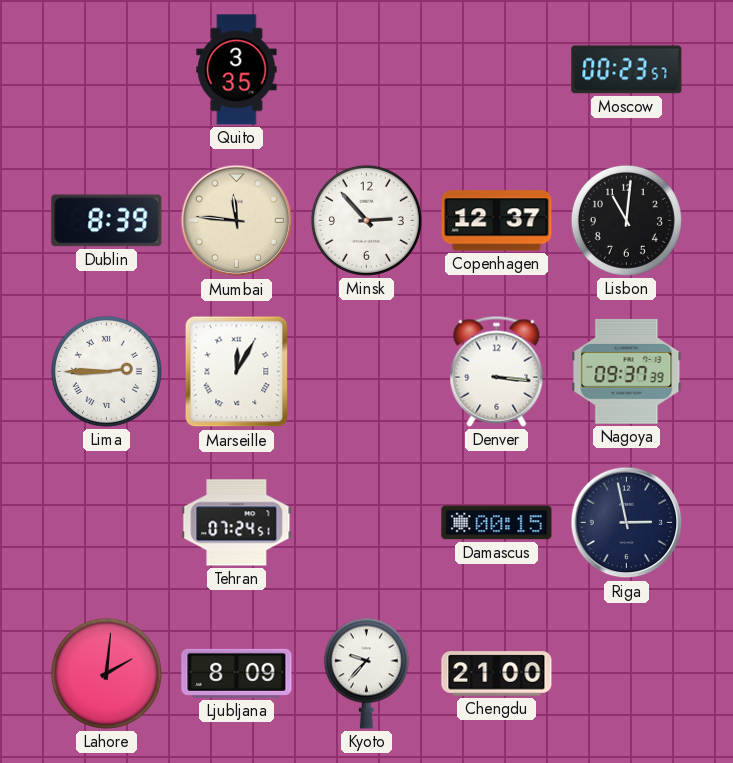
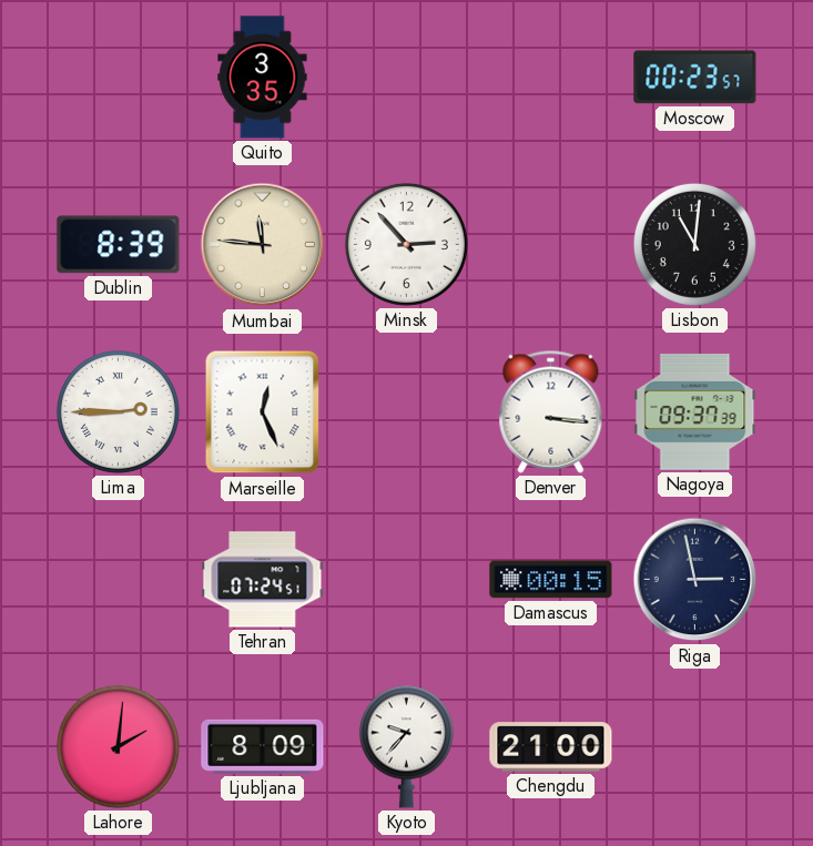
Copenhagen: 12:37 -> none
Marseille: 12:05 -> 12:26
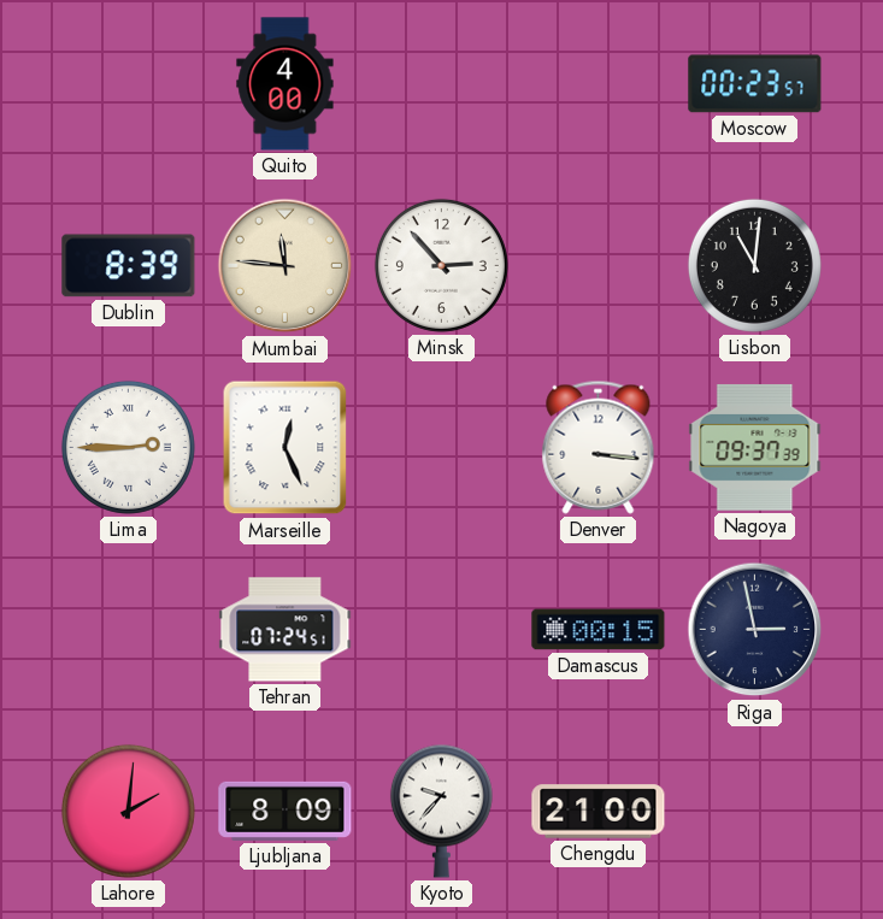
Quito: 3:35 -> 4:00
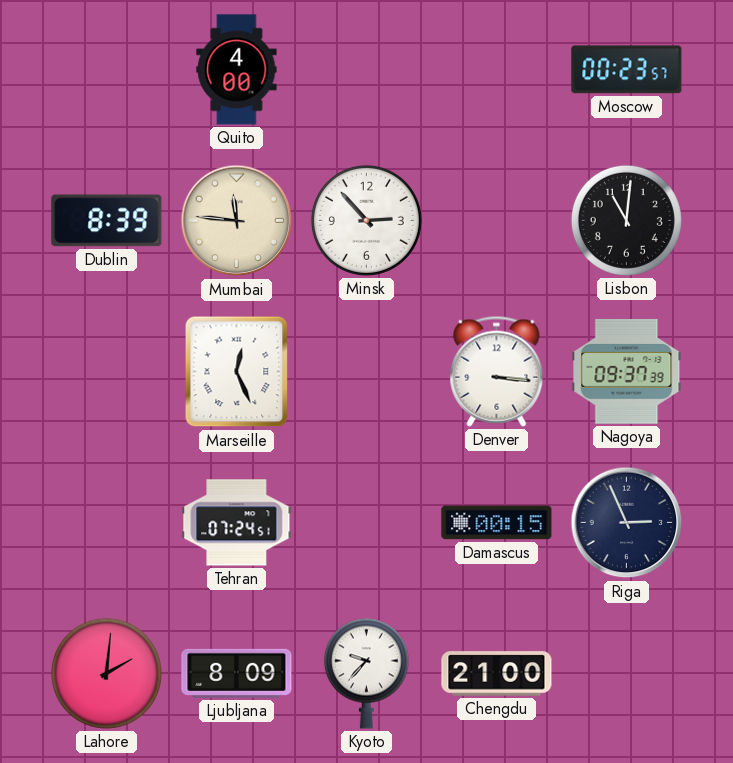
Lima: 2:45 -> none
Riga: 2:58 -> 2:56
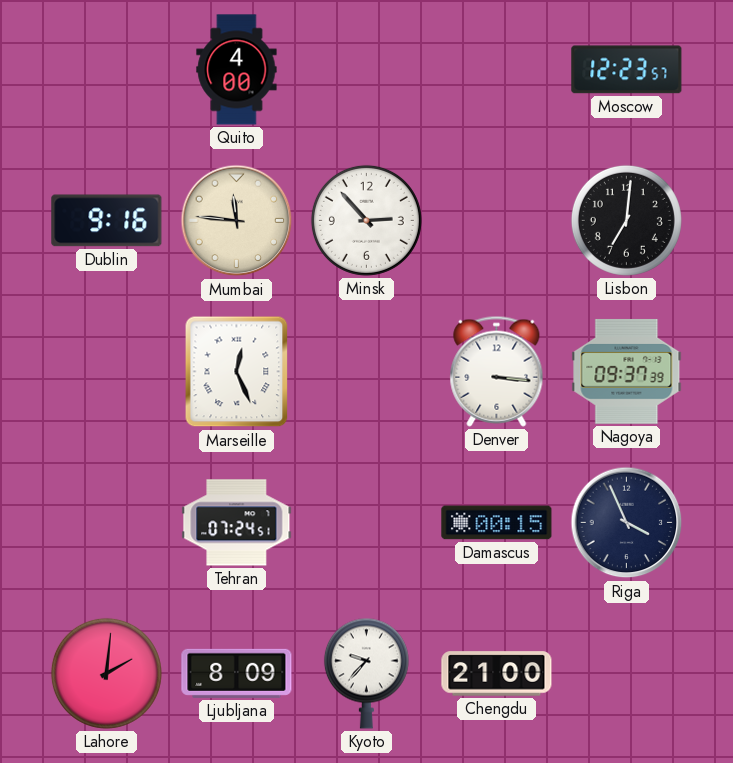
Moscow: 00:23 -> 12:23
Dublin: 8:39 -> 9:16
Lisbon: 11:01 -> 7:01
Riga: 2:56 -> 3:56
